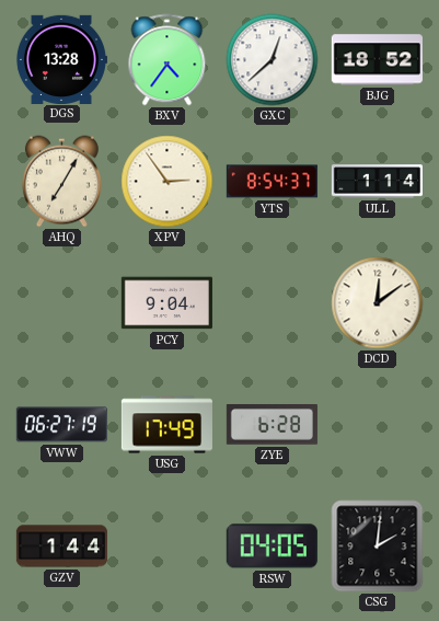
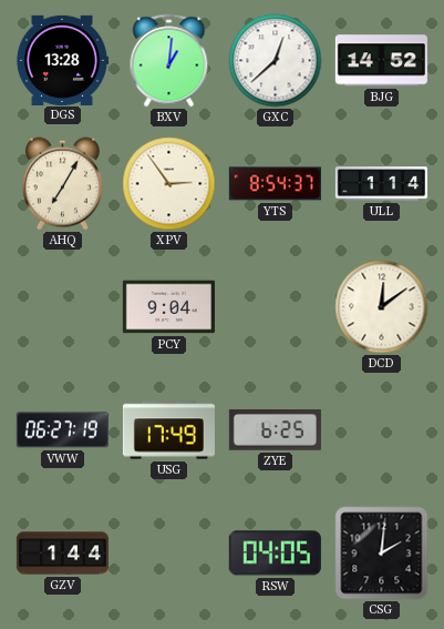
BXV: 4:36 -> 1:01
BJG: 18:52 -> 14:52
ZYE: 6:28 -> 6:25
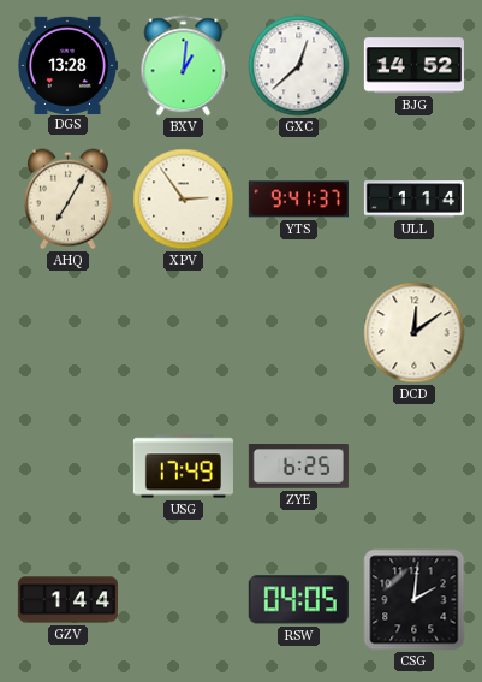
YTS: 8:54 -> 9:41
PCY: 9:04 -> none
VWW: 06:27 -> none
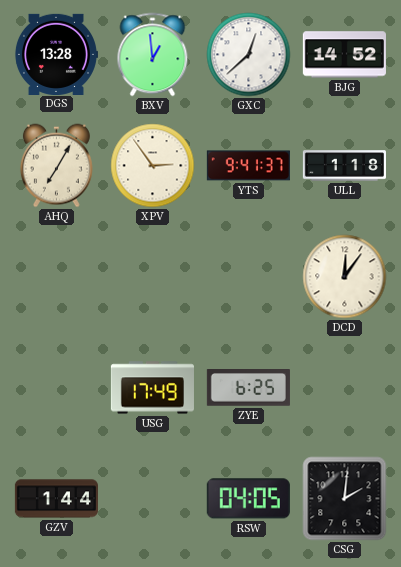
BXV: 1:01 -> 12:59
ULL: 1:14 -> 1:18
DCD: 12:09 -> 12:06
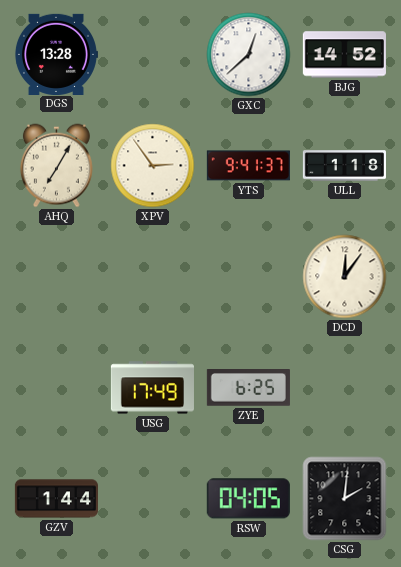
BXV: 12:59 -> none
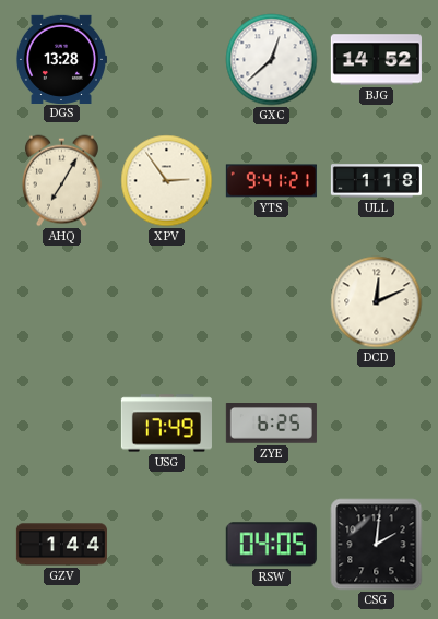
YTS: 9:41:37 -> 9:41:21
DCD: 12:06 -> 12:11
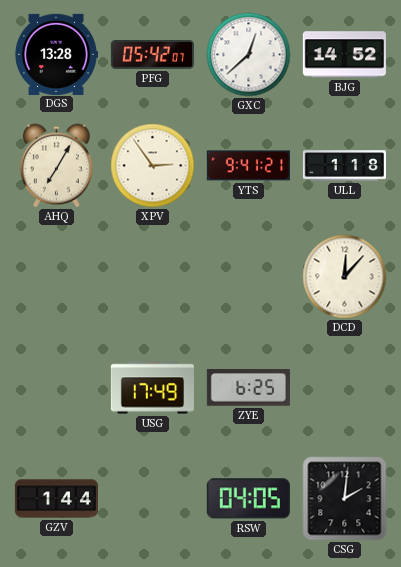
PFG: none -> 05:42
DCD: 12:11 -> 12:07
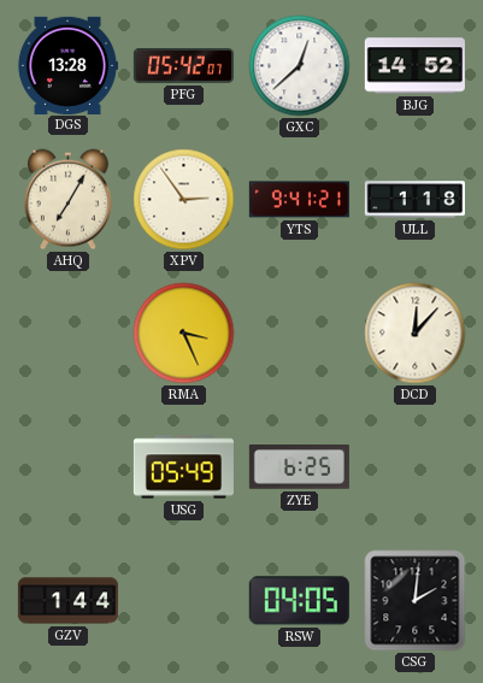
RMA: none -> 3:26
USG: 17:49 -> 05:49
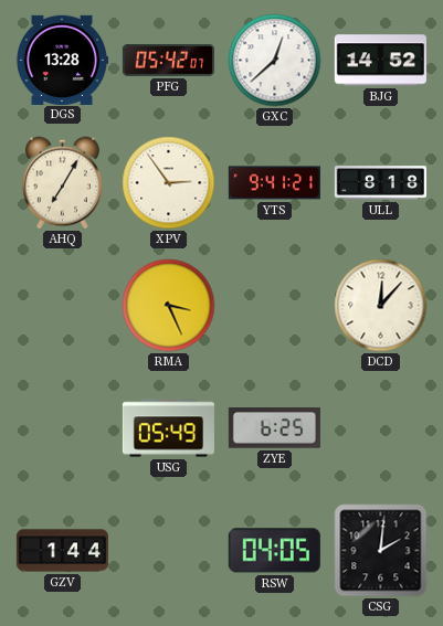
ULL: 1:18 -> 8:18
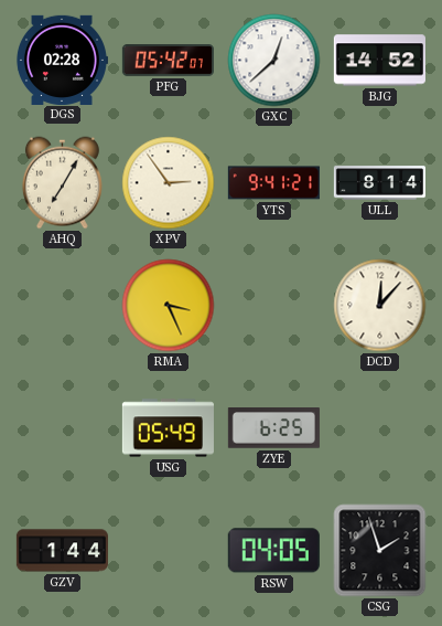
DGS: 13:28 -> 02:28
ULL: 8:18 -> 8:14
CSG: 2:01 -> 1:57
